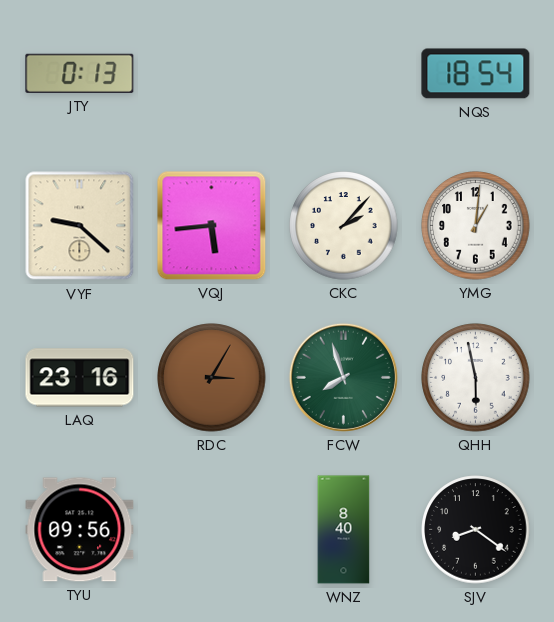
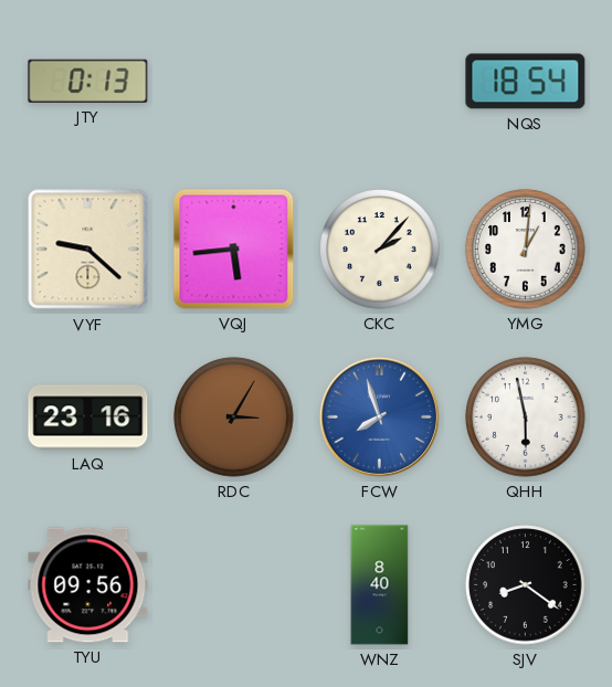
FCW dial: green -> blue
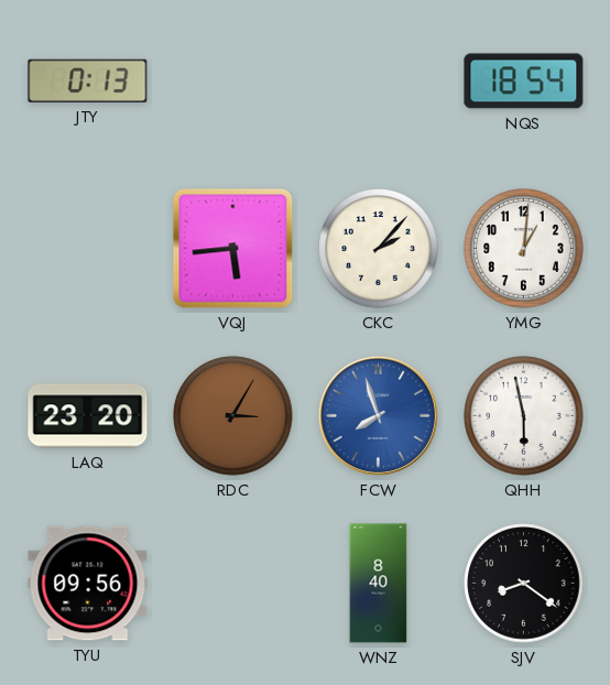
VYF: 9:22 -> none
LAQ: 23:16 -> 23:20
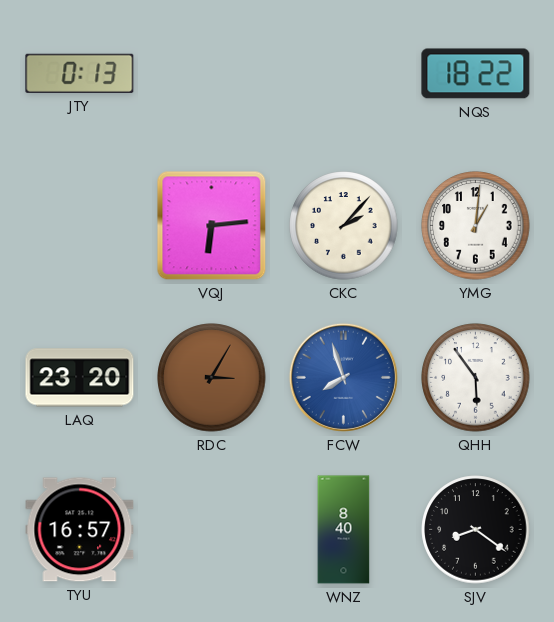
NQS: 18:54 -> 18:22
VQJ: 5:44 -> 6:14
QHH: 5:58 -> 5:54
TYU: 09:56 -> 16:57
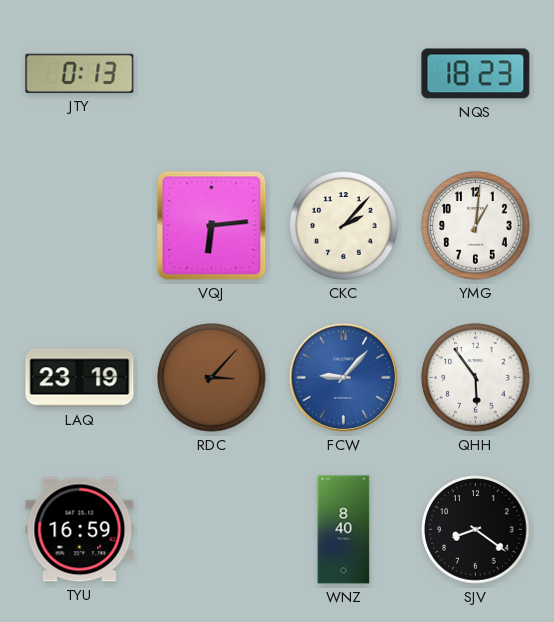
NQS: 18:22 -> 18:23
LAQ: 23:20 -> 23:19
RDC: 3:05 -> 3:07
FCW: 7:57 -> 9:07
TYU: 16:57 -> 16:59
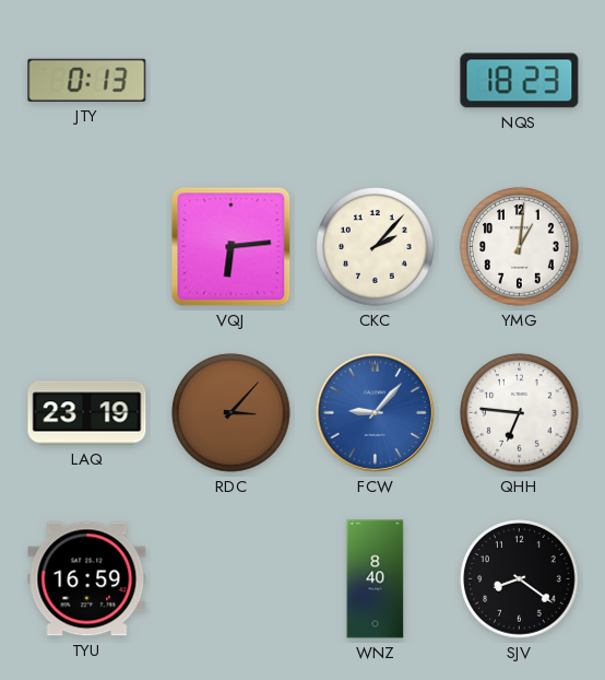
QHH: 5:54 -> 6:46
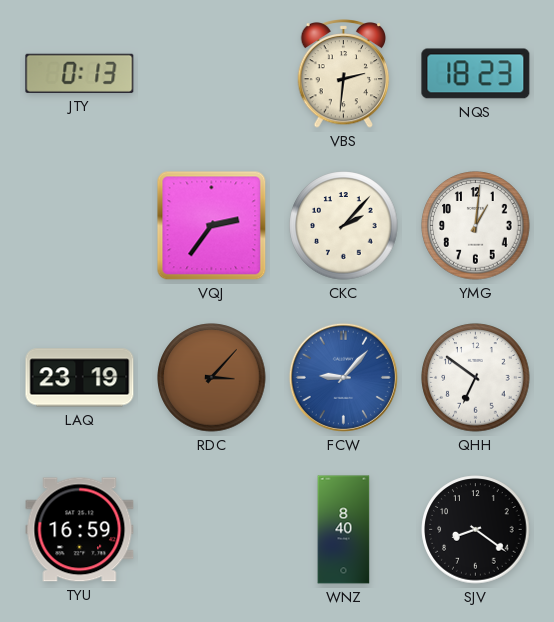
VBS: none -> 2:31
VQJ: 6:14 -> 2:36
QHH: 6:46 -> 6:51
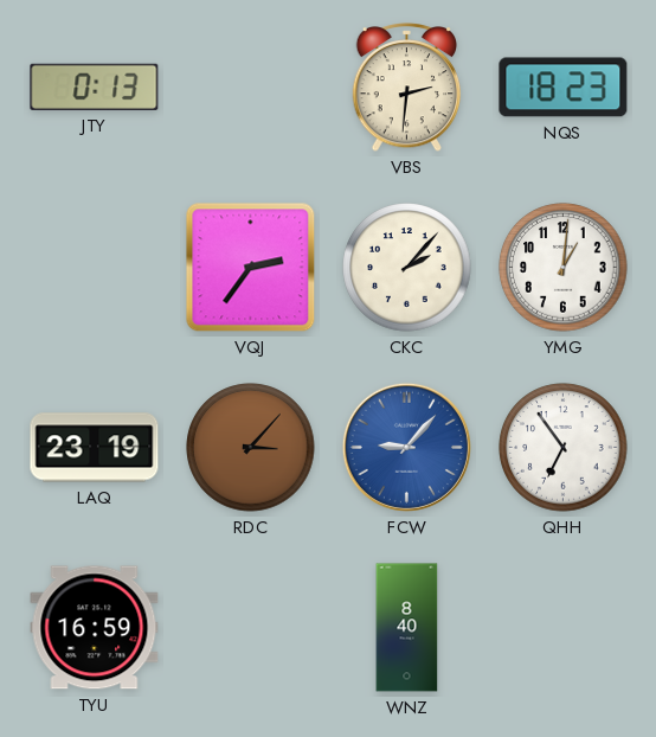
QHH: 6:51 -> 6:54
SJV: 8:21 -> none
